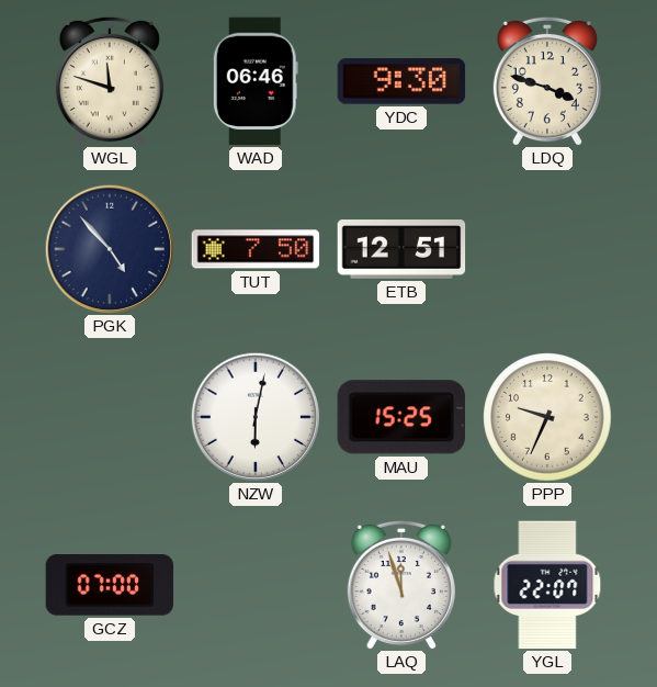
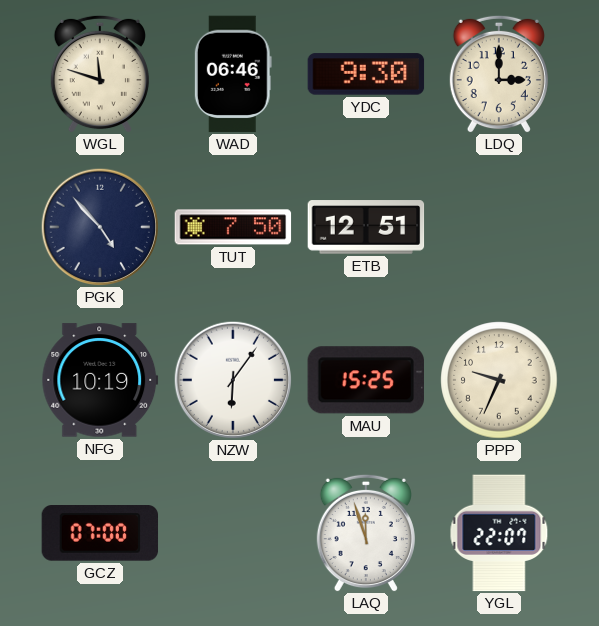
LDQ: 3:48 -> 3:00
NFG: none -> 10:19
NZW: 6:02 -> 6:06
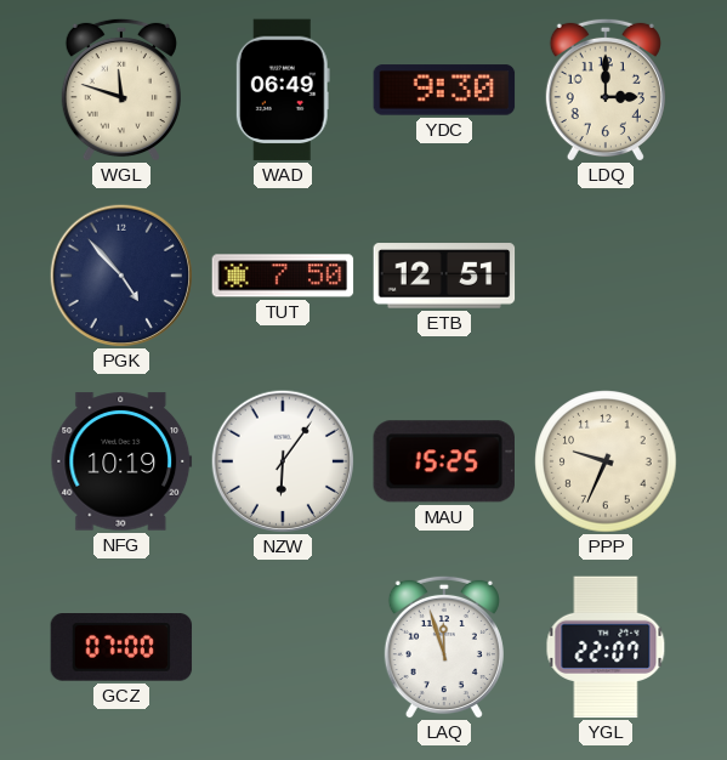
WAD: 06:46 -> 06:49
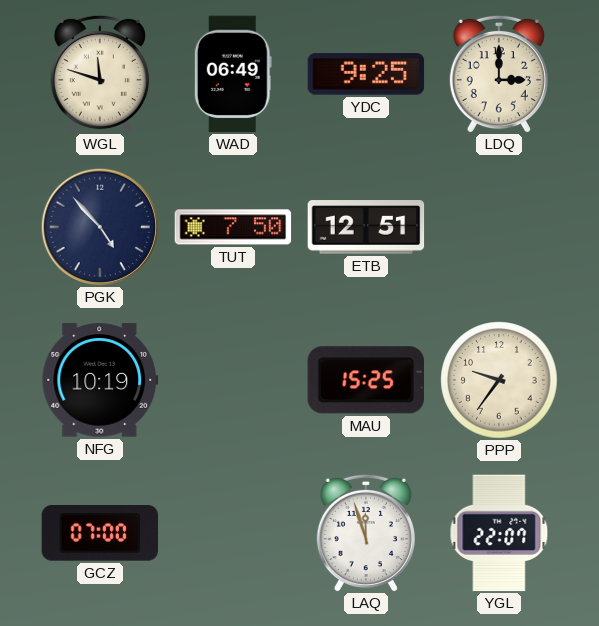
YDC: 9:30 -> 9:25
NZW: 6:06 -> none
PPP: 9:34 -> 9:36
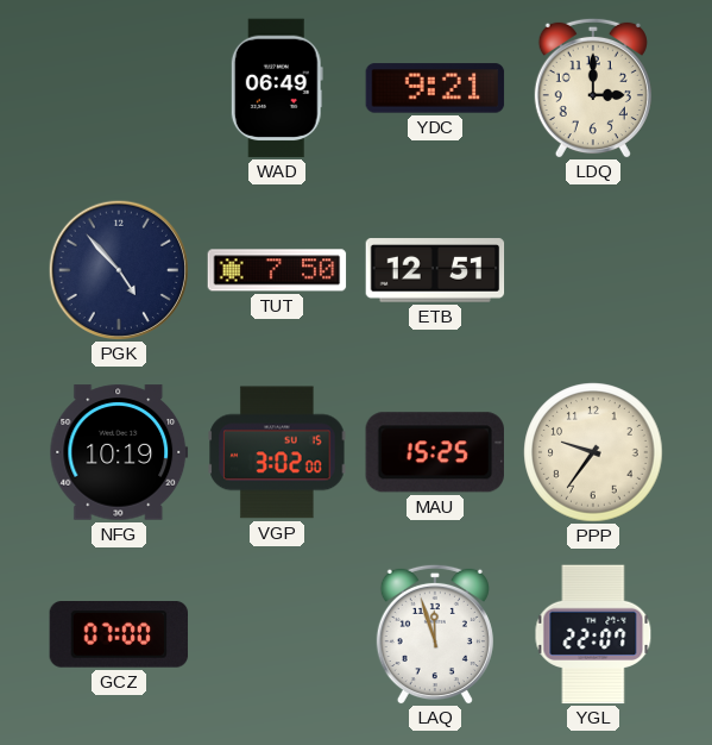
WGL: 11:48 -> none
YDC: 9:25 -> 9:21
VGP: none -> 3:02
